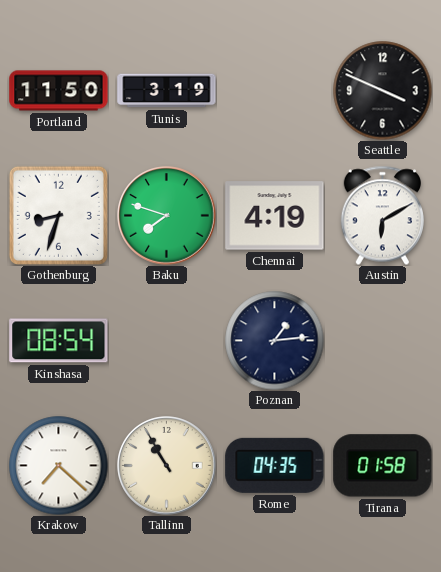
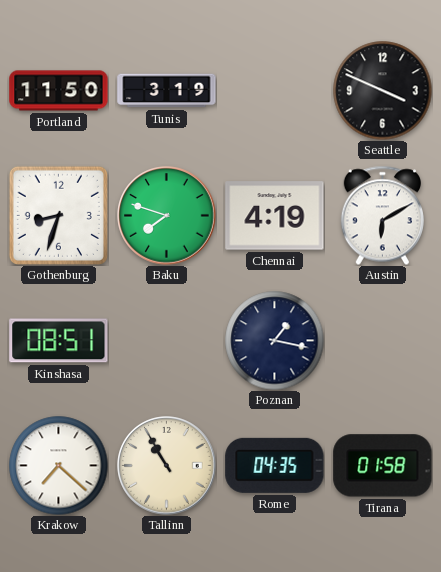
Kinshasa: 08:54 -> 08:51
Poznan: 1:14 -> 1:17
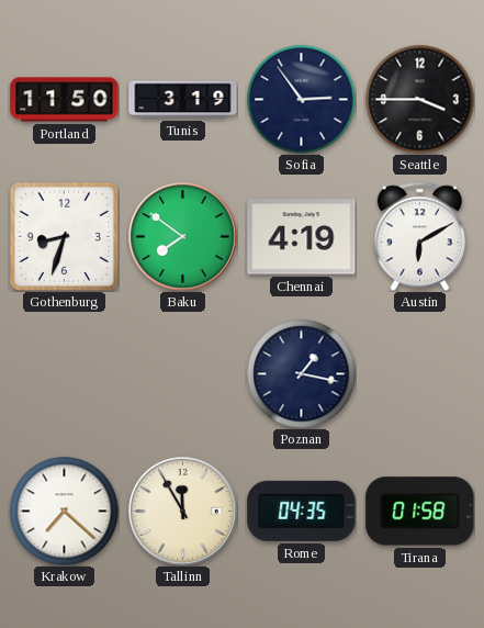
Sofia: none -> 2:54
Seattle: 3:49 -> 3:45
Baku: 7:48 -> 7:51
Kinshasa: 08:51 -> none
Tallinn: 10:55 -> 11:55
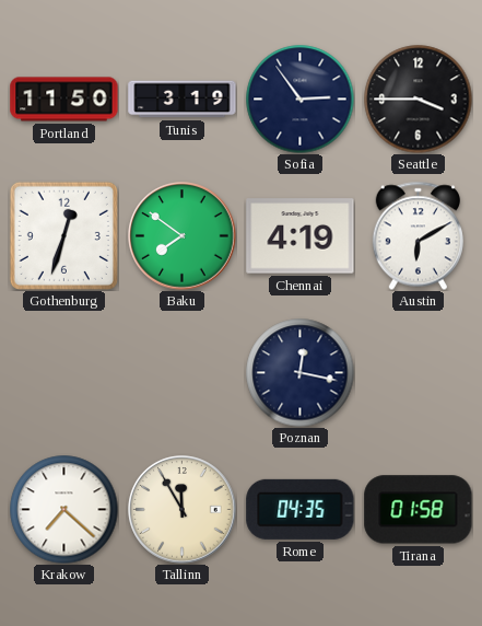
Gothenburg: 8:33 -> 12:33
Poznan: 1:17 -> 12:17
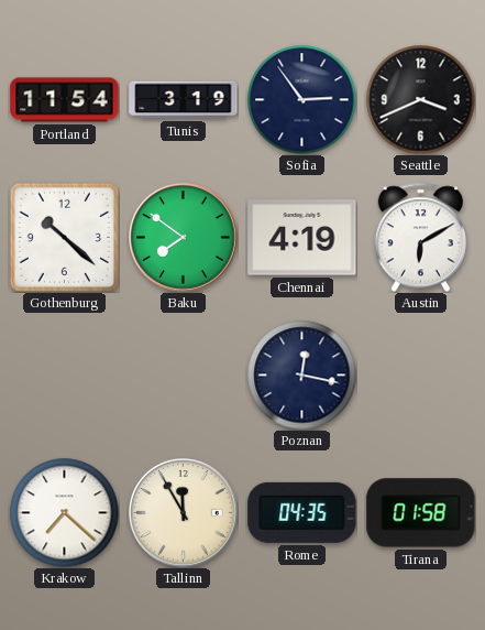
Portland: 11:50 -> 11:54
Seattle: 3:45 -> 3:41
Gothenburg: 12:33 -> 10:22
